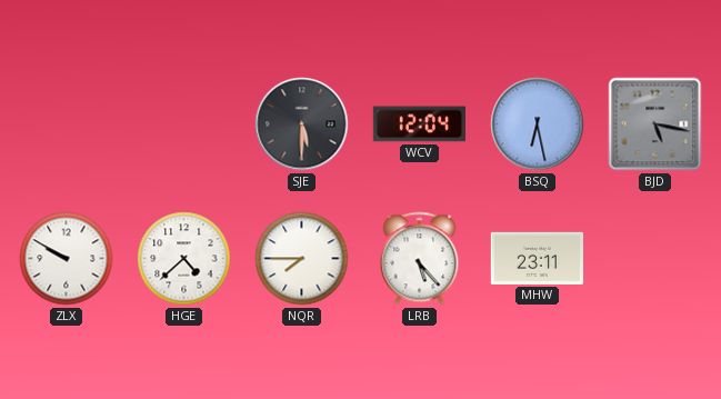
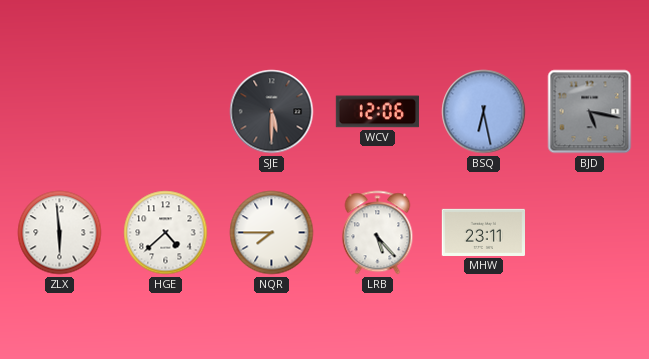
WCV: 12:04 -> 12:06
ZLX: 9:50 -> 5:59
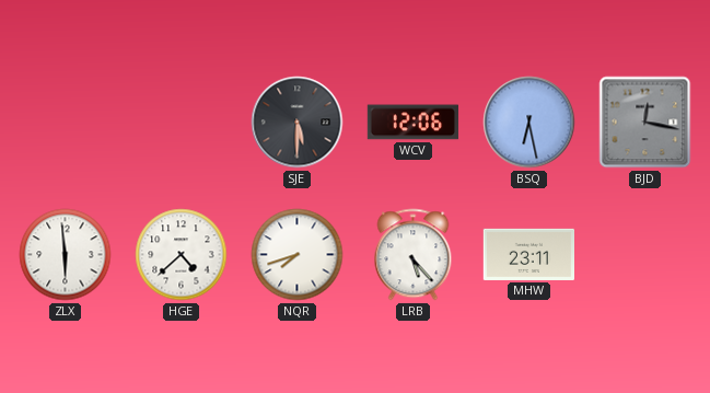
BJD: 5:17 -> 12:17
NQR: 7:45 -> 7:42
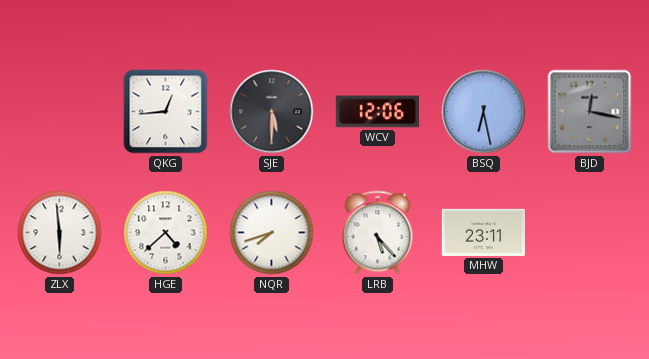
QKG: none -> 12:44
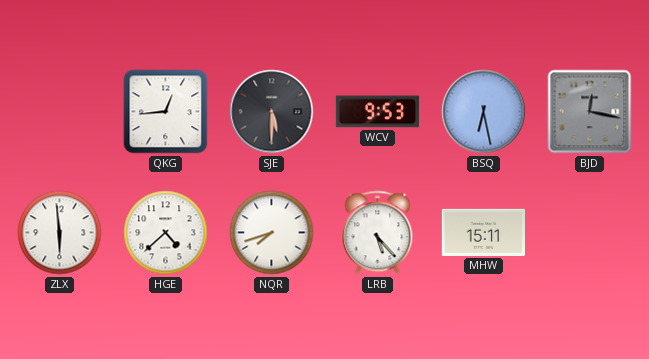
WCV: 12:06 -> 9:53
MHW: 23:11 -> 15:11
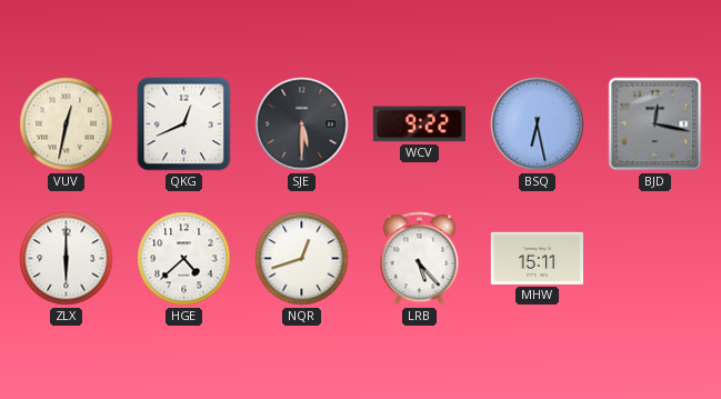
VUV: none -> 12:32
QKG: 12:44 -> 12:41
WCV: 9:53 -> 9:22
ZLX: 5:59 -> 6:00
NQR: 7:42 -> 12:42
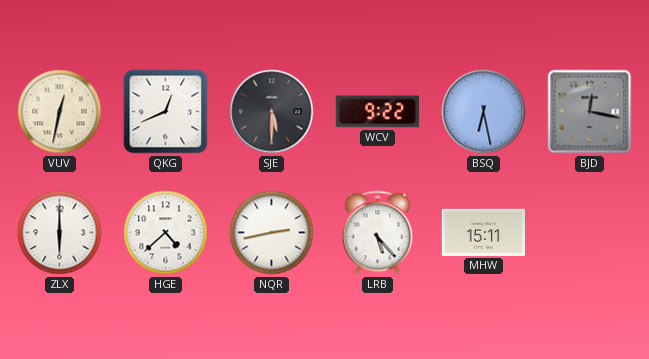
NQR: 12:42 -> 2:43
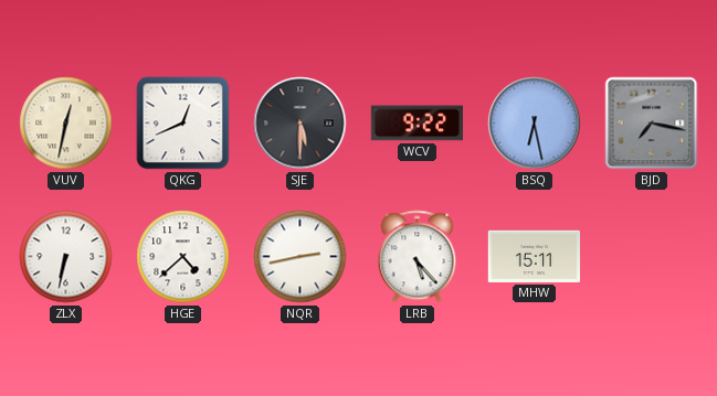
BJD: 12:17 -> 7:17
ZLX: 6:00 -> 6:32
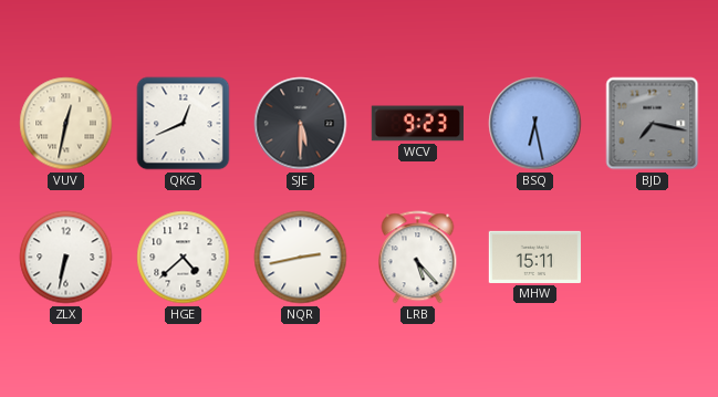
WCV: 9:22 -> 9:23
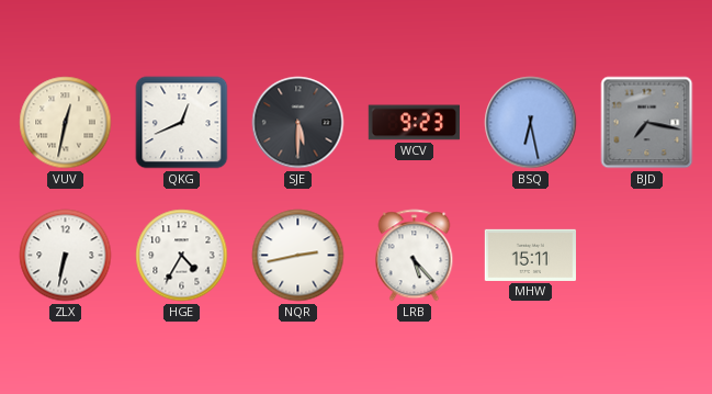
HGE: 4:38 -> 4:35
